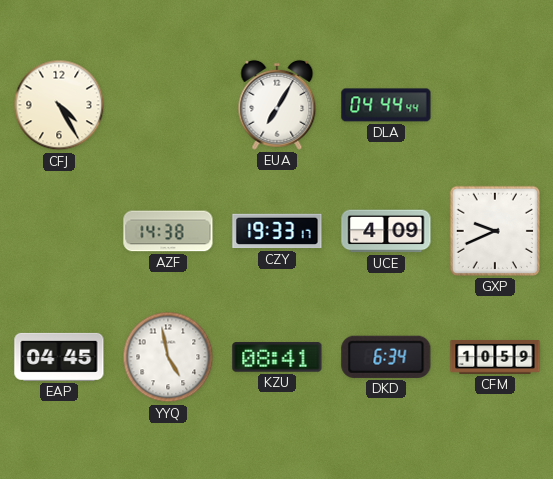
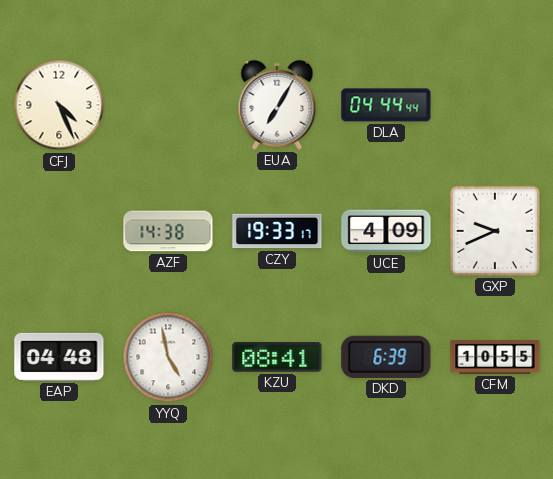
CFJ: 4:25 -> 4:26
EAP: 04:45 -> 04:48
DKD: 6:34 -> 6:39
CFM: 10:59 -> 10:55
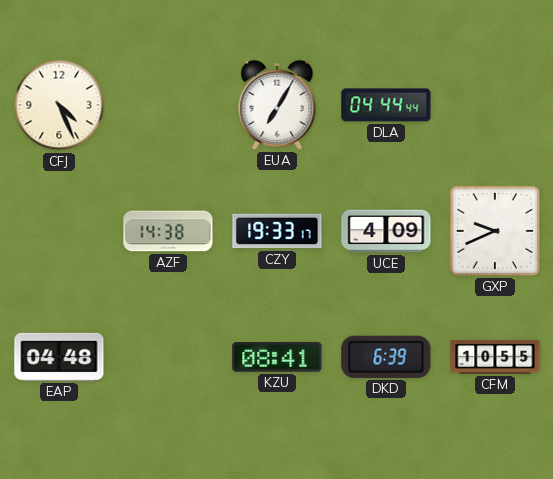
YYQ: 4:58 -> none
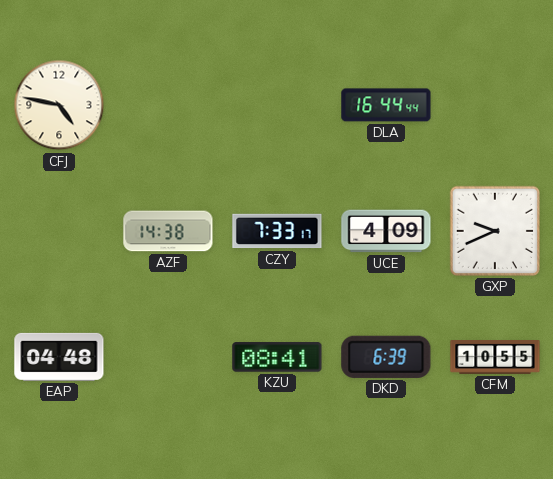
CFJ: 4:26 -> 4:47
EUA: 7:05 -> none
DLA: 04:44 -> 16:44
CZY: 19:33 -> 7:33
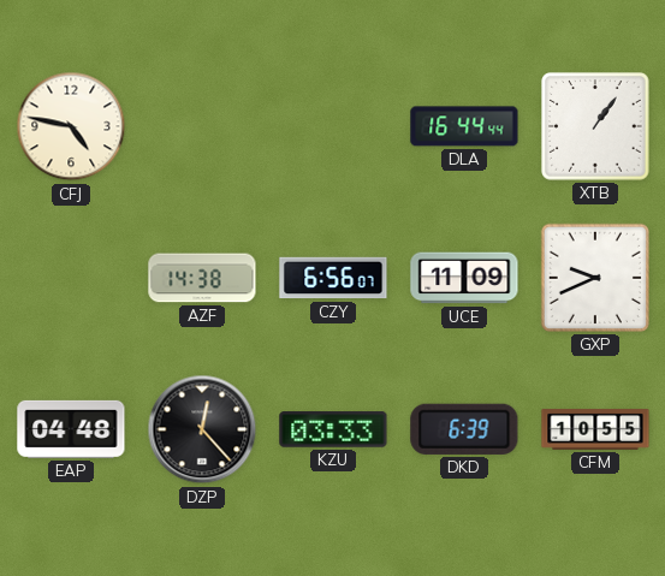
XTB: none -> 1:06
CZY: 7:33 -> 6:56
UCE: 4:09 -> 11:09
DZP: none -> 12:23
KZU: 08:41 -> 03:33
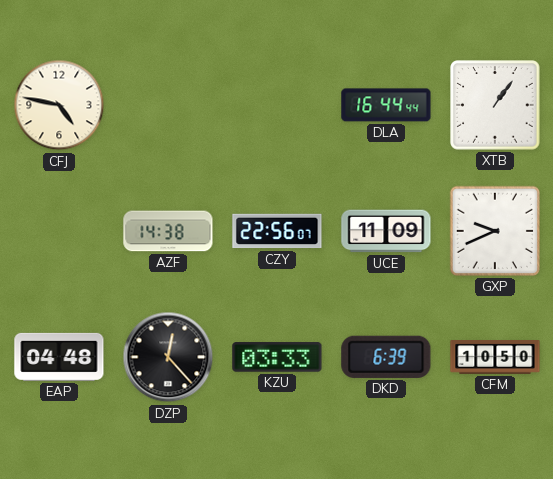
CZY: 6:56 -> 22:56
CFM: 10:55 -> 10:50
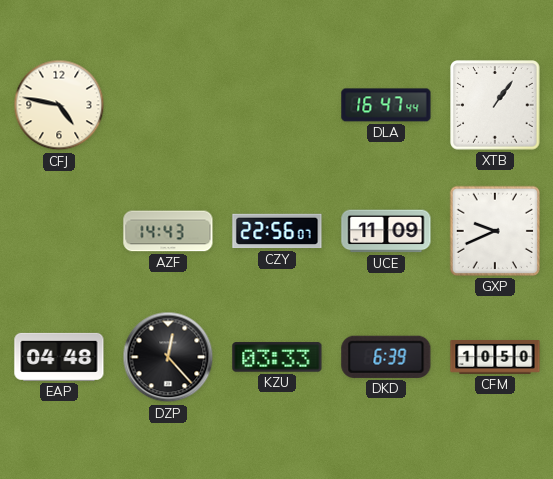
DLA: 16:44 -> 16:47
AZF: 14:38 -> 14:43
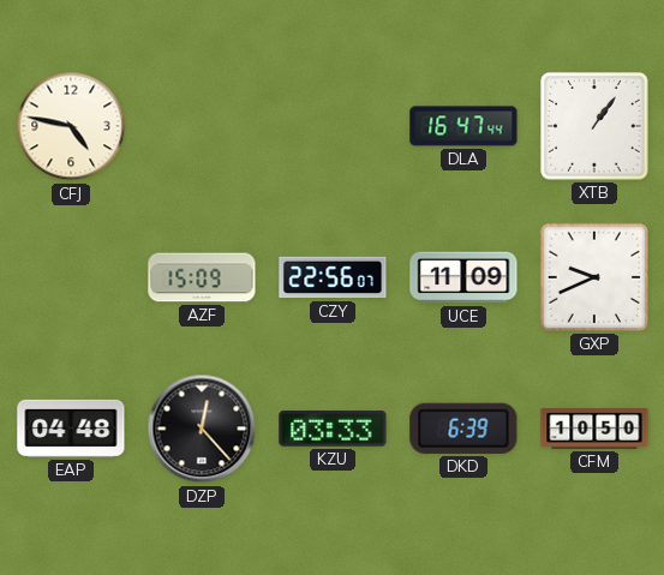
AZF: 14:43 -> 15:09
